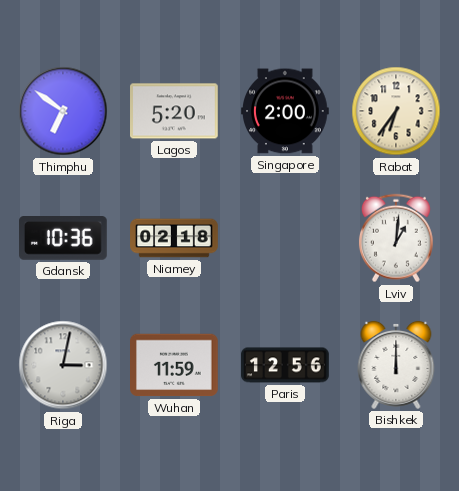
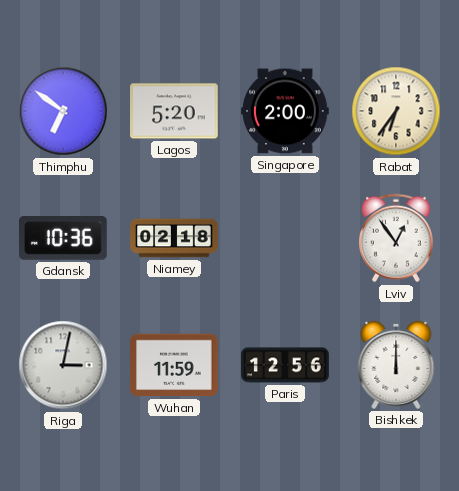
Lviv: 1:01 -> 12:54
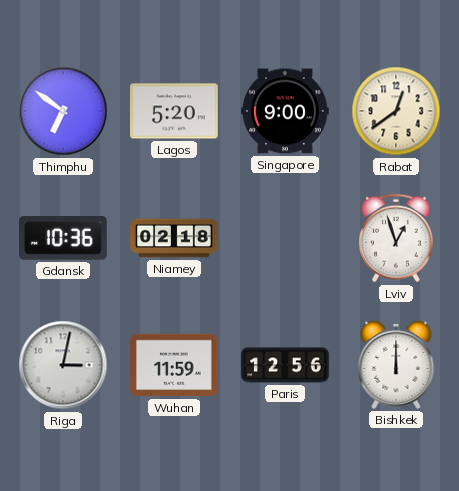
Singapore: 2:00 -> 9:00
Rabat: 6:36 -> 12:39
Lviv: 12:54 -> 12:57
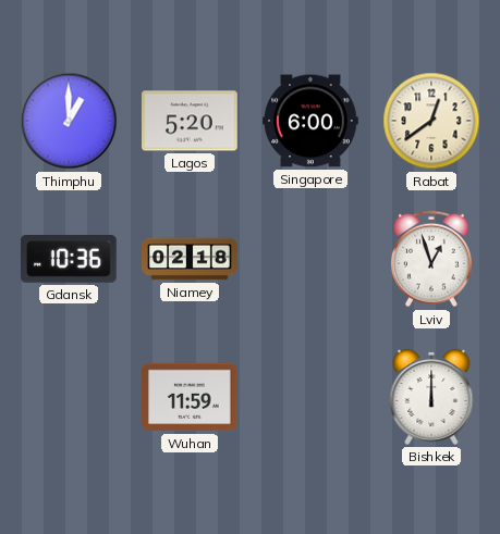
Thimphu: 6:51 -> 1:00
Singapore: 9:00 -> 6:00
Riga: 3:02 -> none
Paris: 12:56 -> none
